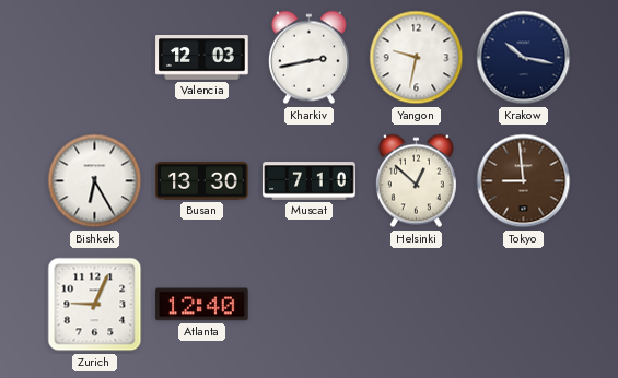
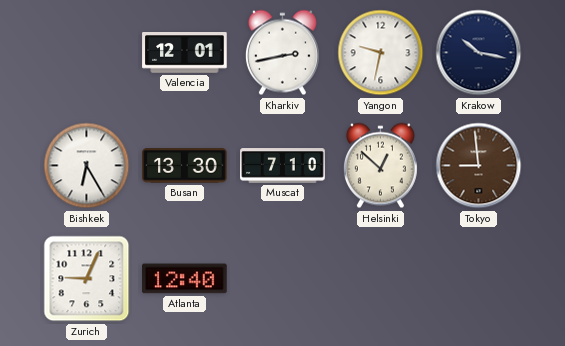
Valencia: 12:03 -> 12:01
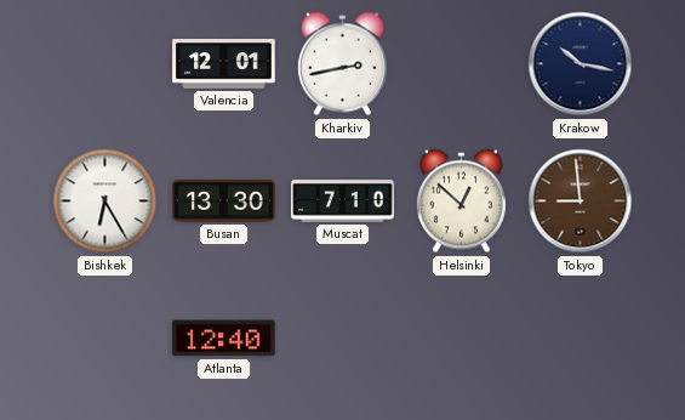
Yangon: 9:32 -> none
Zurich: 9:04 -> none
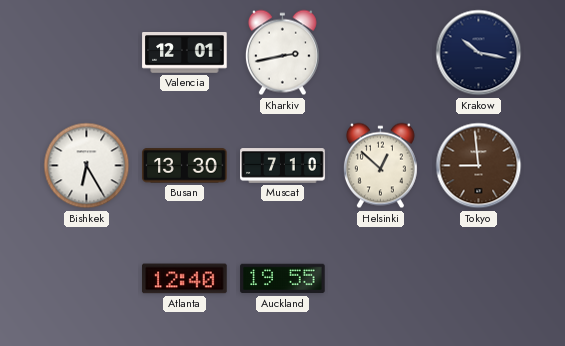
Auckland: none -> 19:55
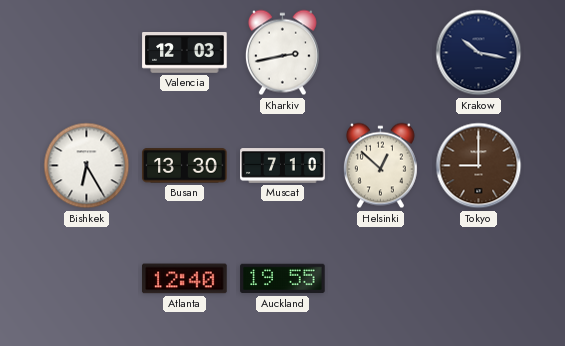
Valencia: 12:01 -> 12:03
Tokyo: 8:59 -> 9:00
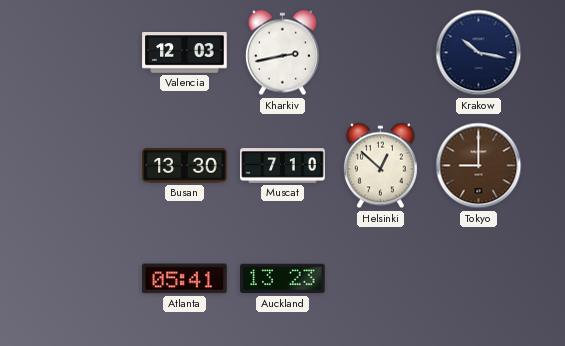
Bishkek: 6:25 -> none
Atlanta: 12:40 -> 05:41
Auckland: 19:55 -> 13:23
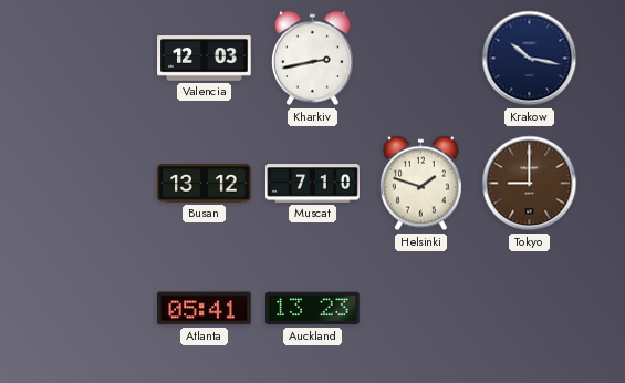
Busan: 13:30 -> 13:12
Helsinki: 12:52 -> 1:48
